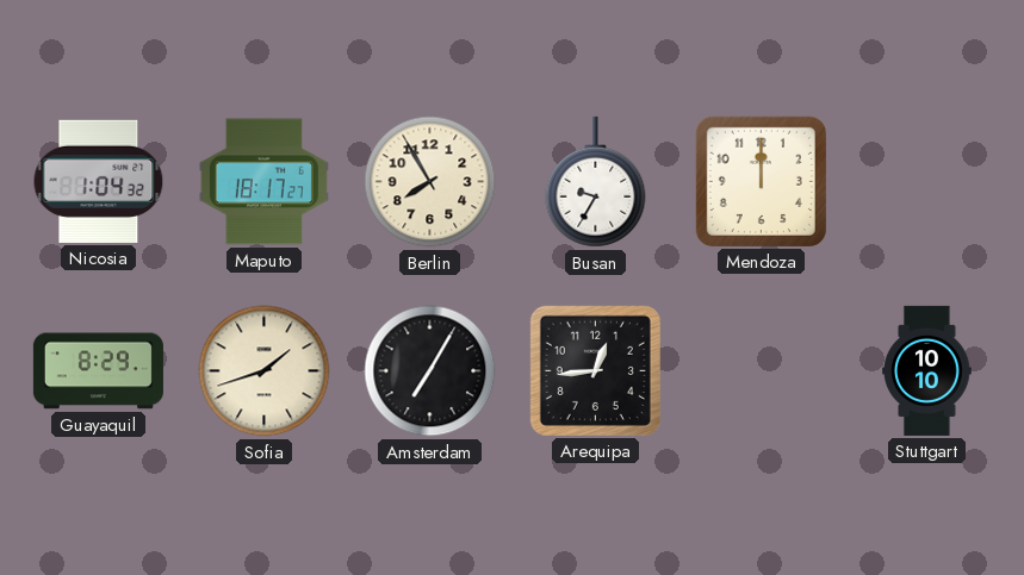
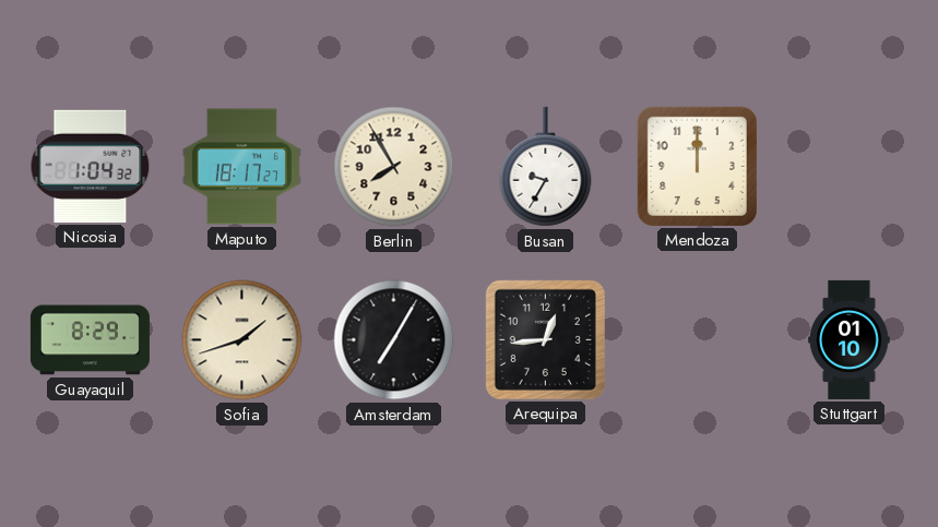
Stuttgart: 10:10 -> 01:10
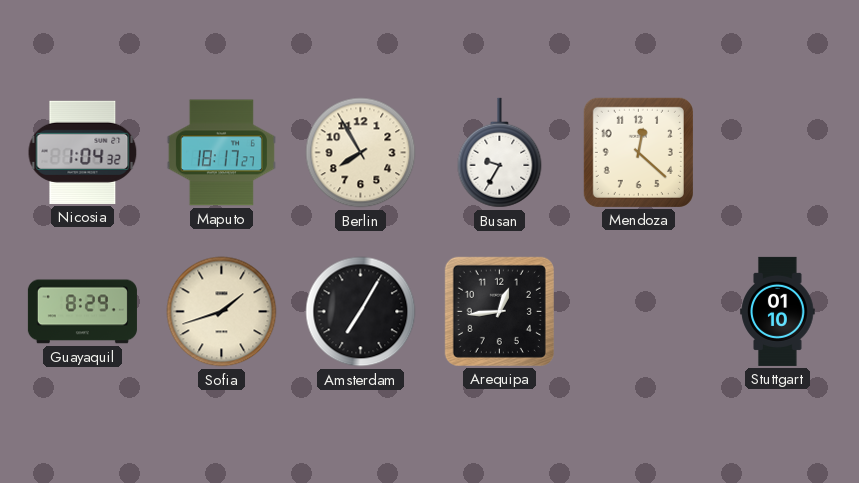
Mendoza: 12:00 -> 12:22
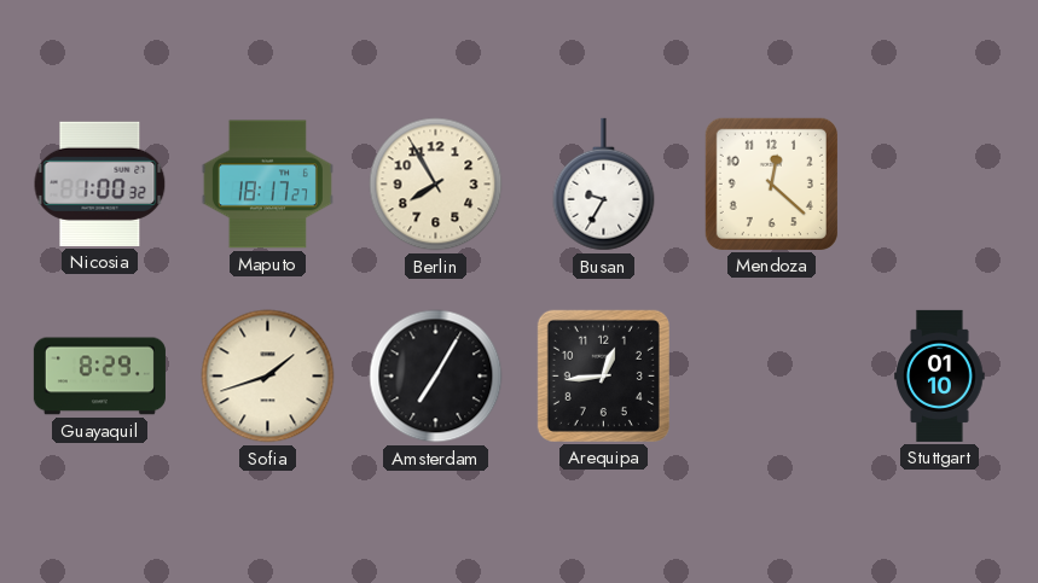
Nicosia: 1:04 -> 1:00
